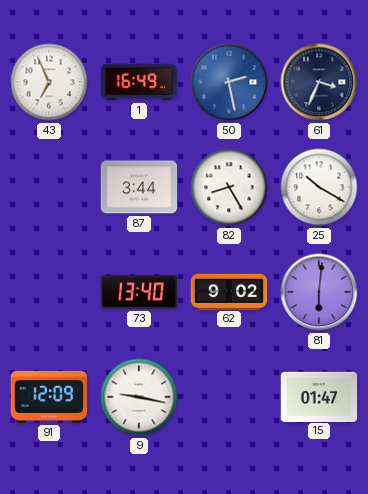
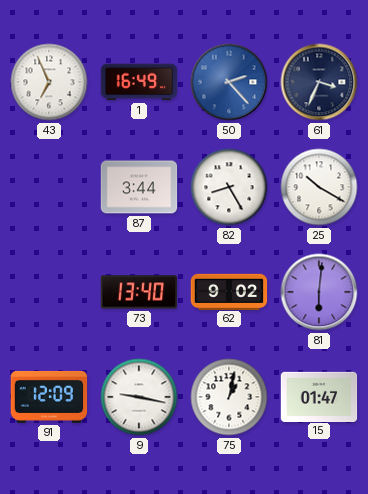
50: 2:28 -> 2:23
75: none -> 1:02
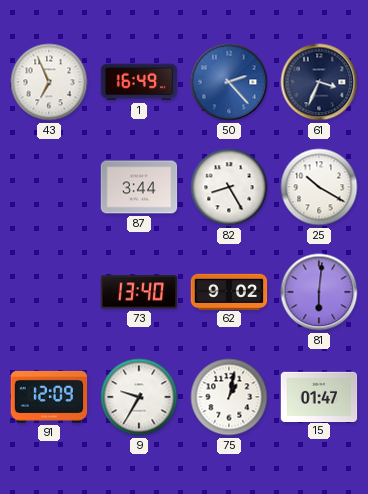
9: 9:17 -> 9:35
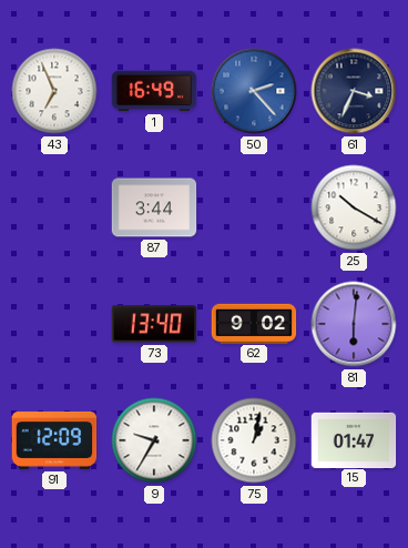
82: 8:25 -> none
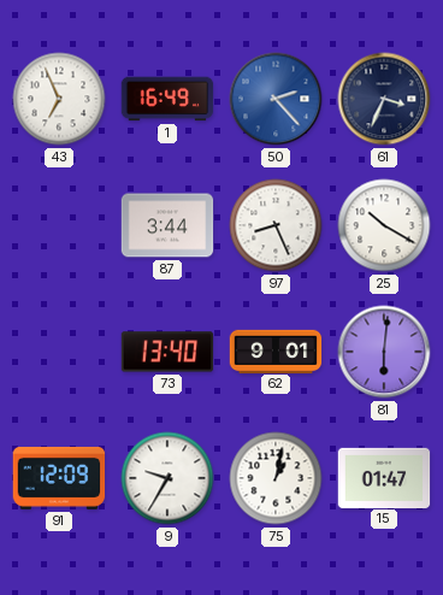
97: none -> 8:26
62: 9:02 -> 9:01
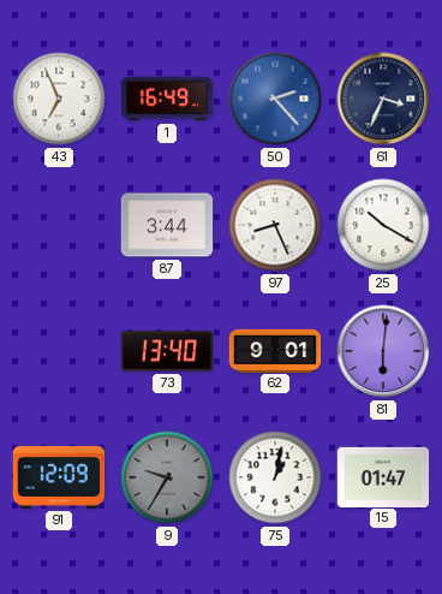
9 dial: white -> grey
